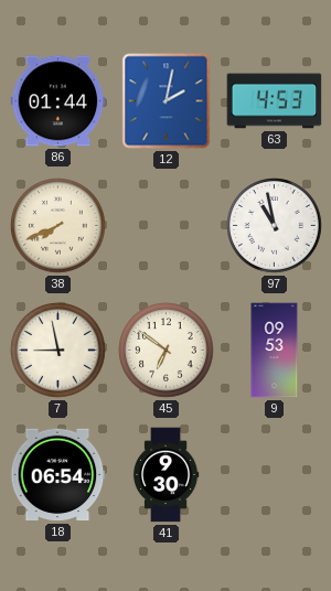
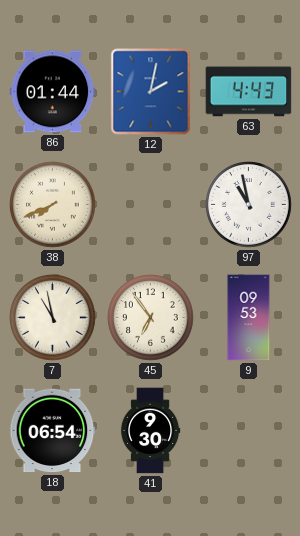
63: 4:53 -> 4:43
7: 8:58 -> 10:58
45: 6:51 -> 6:54
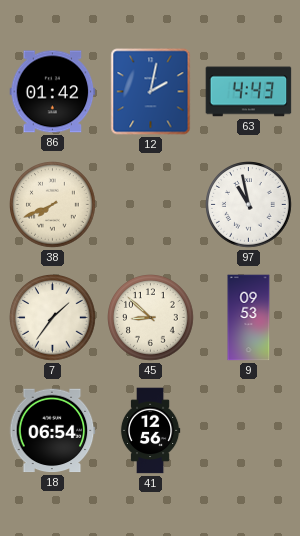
86: 01:44 -> 01:42
7: 10:58 -> 1:36
45: 6:54 -> 8:52
41: 9:30 -> 12:56
